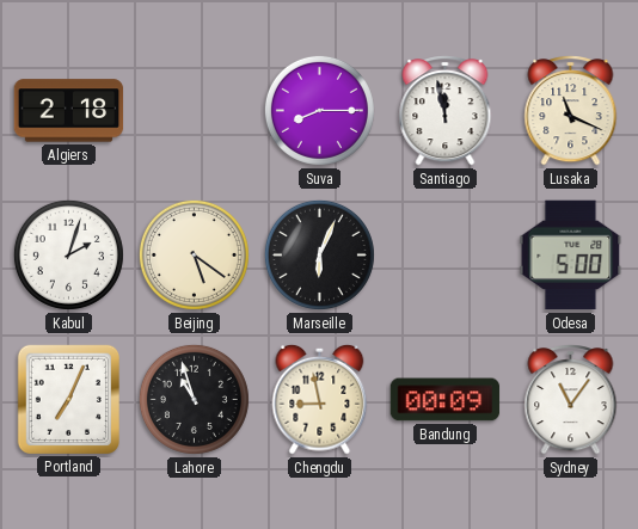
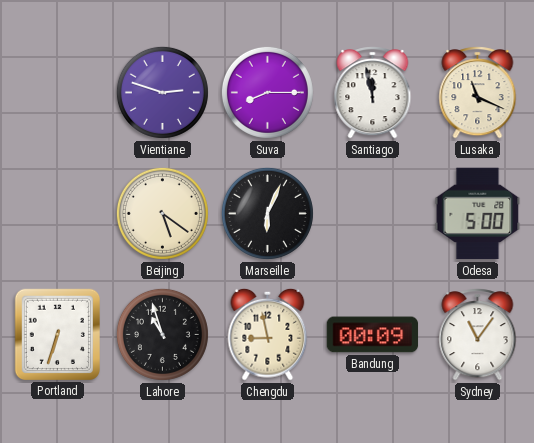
Algiers: 2:18 -> none
Vientiane: none -> 2:48
Kabul: 2:03 -> none
Portland: 7:04 -> 6:33
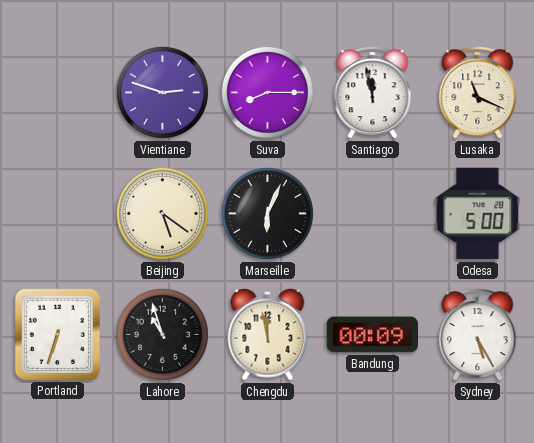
Chengdu: 8:58 -> 11:58
Sydney: 11:06 -> 5:25
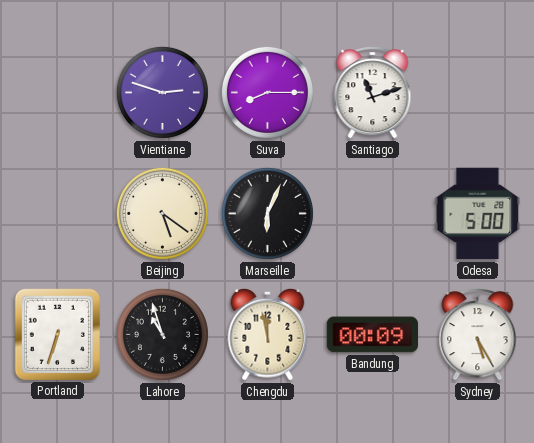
Santiago: 11:58 -> 11:12
Lusaka: 11:19 -> none
